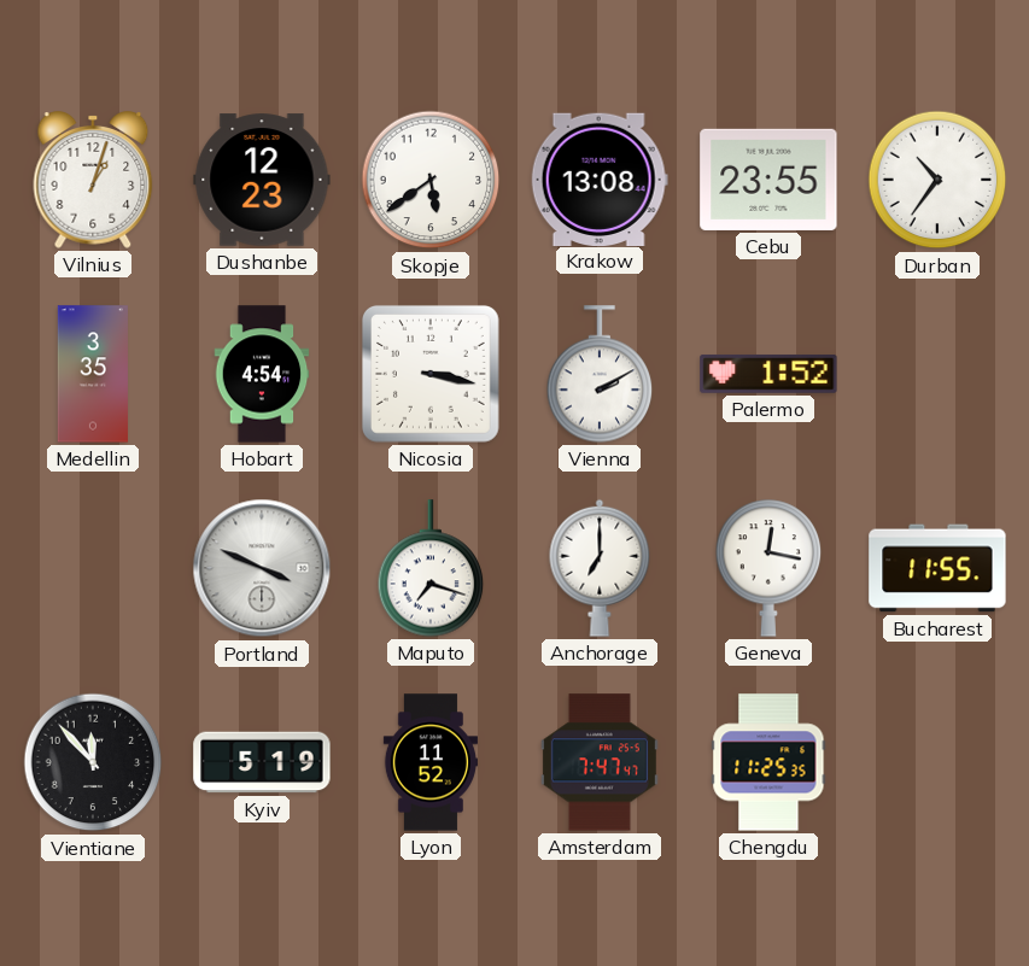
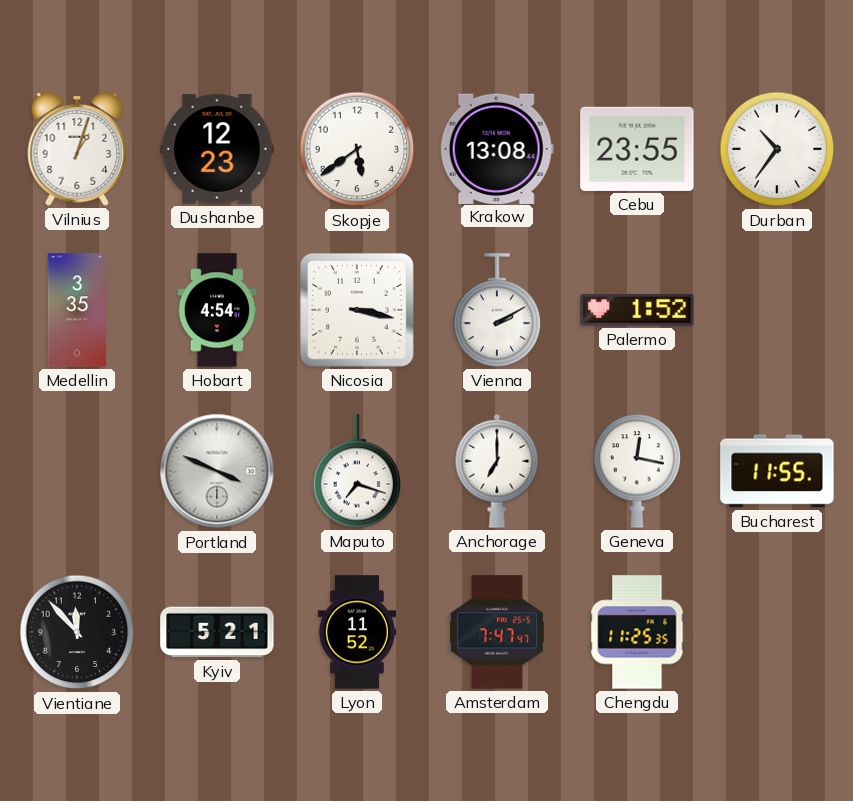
Kyiv: 5:19 -> 5:21
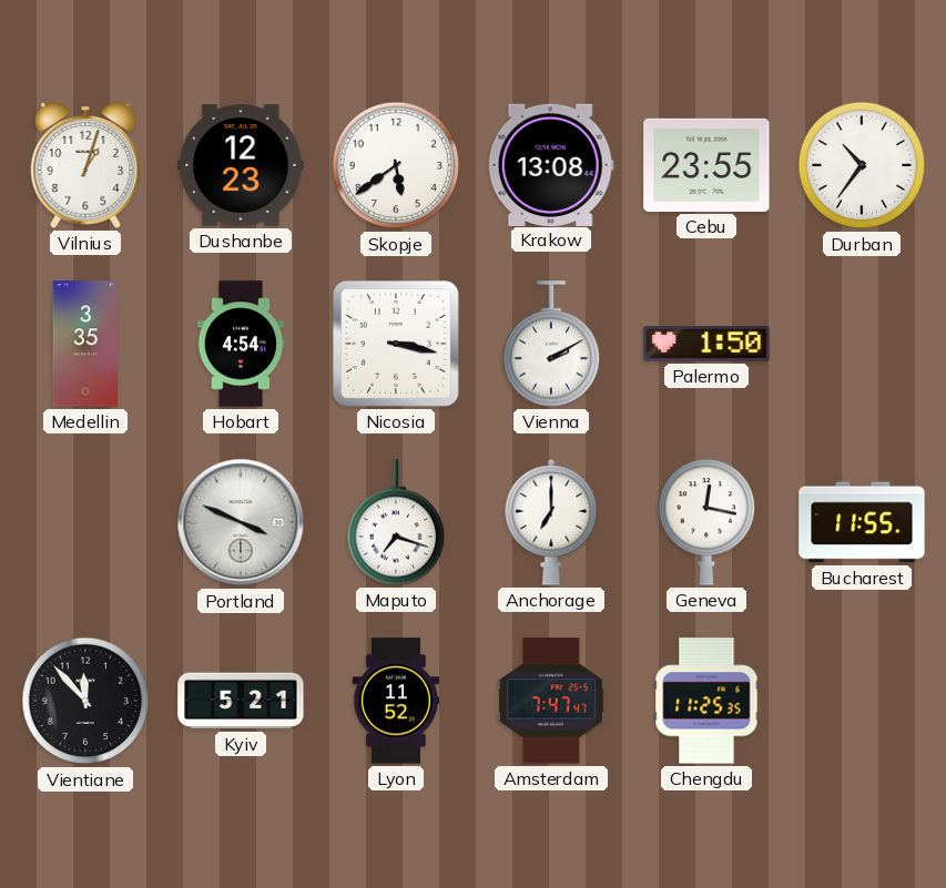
Palermo: 1:52 -> 1:50
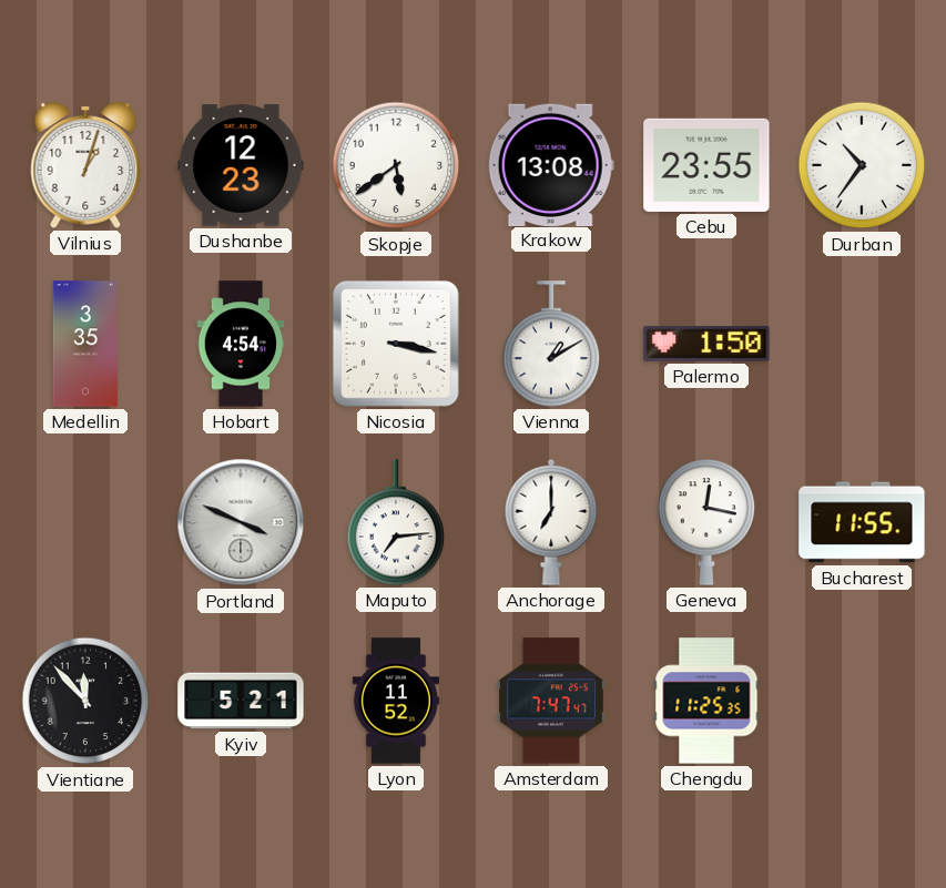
Vienna: 2:10 -> 1:10
Maputo: 7:18 -> 7:14
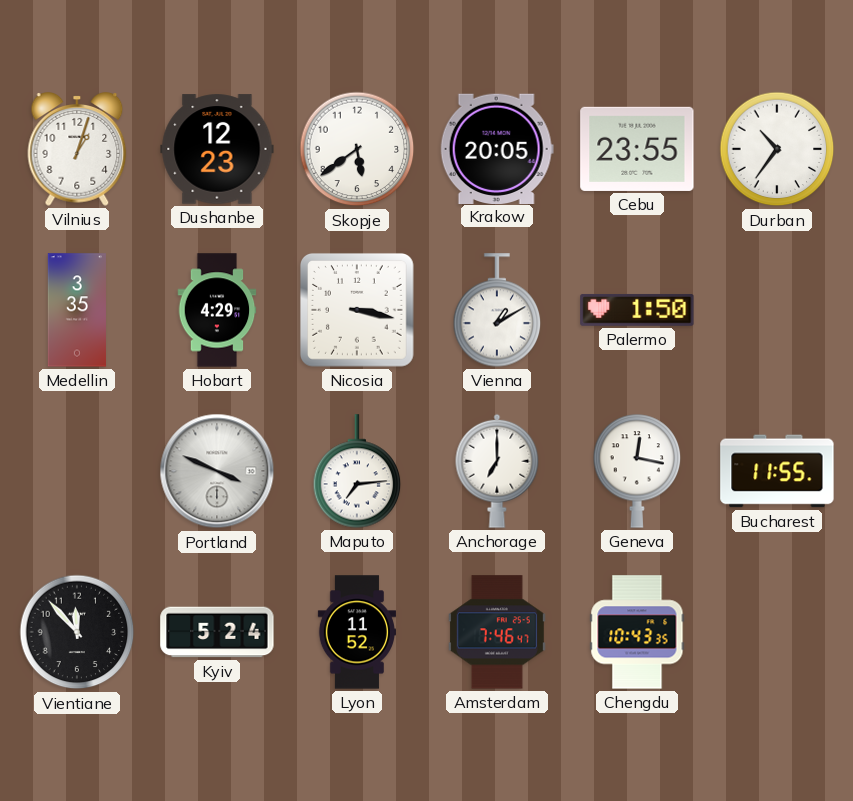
Krakow: 13:08 -> 20:05
Hobart: 4:54 -> 4:29
Kyiv: 5:21 -> 5:24
Amsterdam: 7:47 -> 7:46
Chengdu: 11:25 -> 10:43
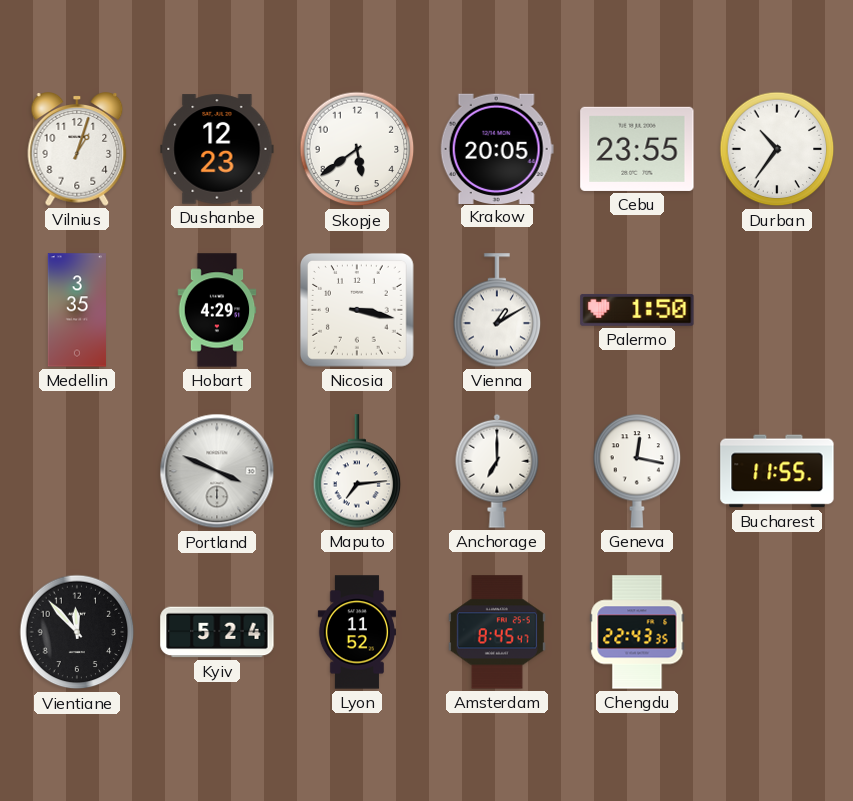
Amsterdam: 7:46 -> 8:45
Chengdu: 10:43 -> 22:43
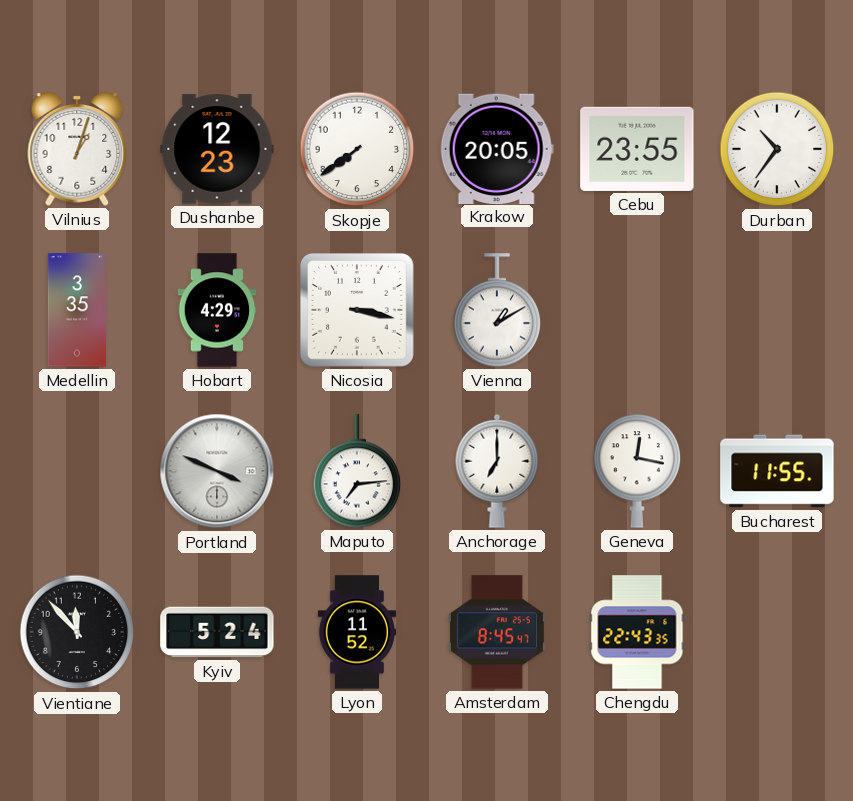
Skopje: 5:39 -> 7:39
Palermo: 1:50 -> none
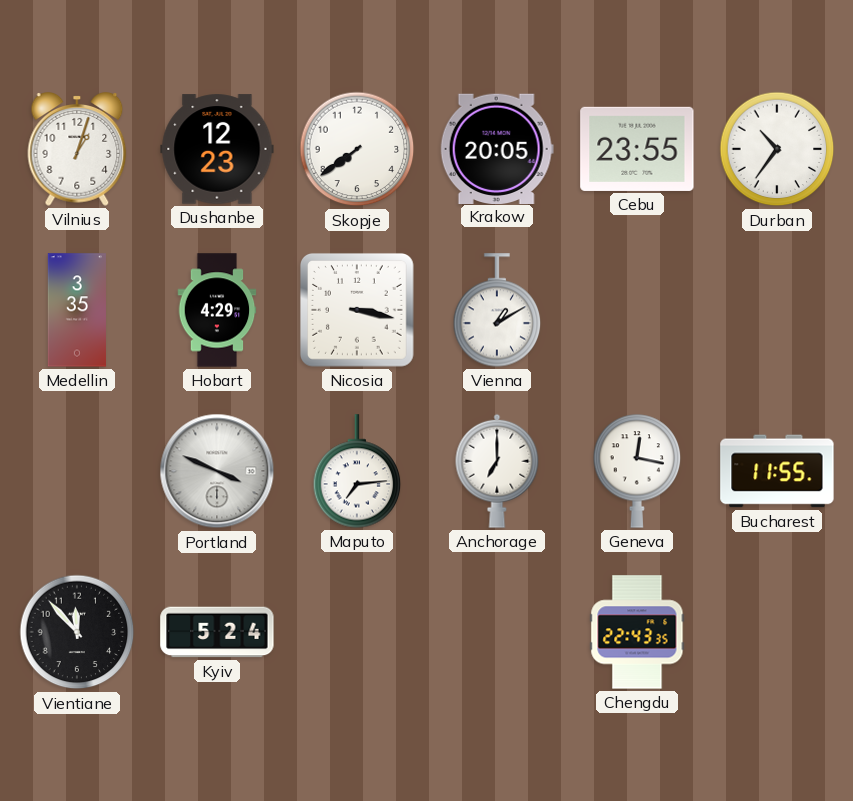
Lyon: 11:52 -> none
Amsterdam: 8:45 -> none
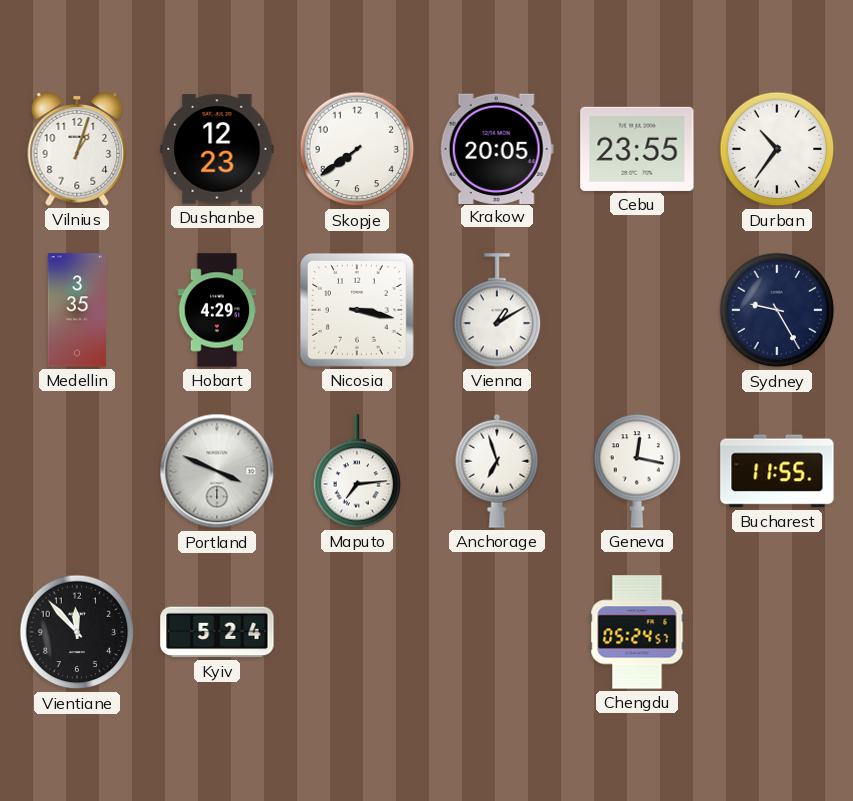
Sydney: none -> 9:25
Anchorage: 7:00 -> 6:57
Chengdu: 22:43 -> 05:24
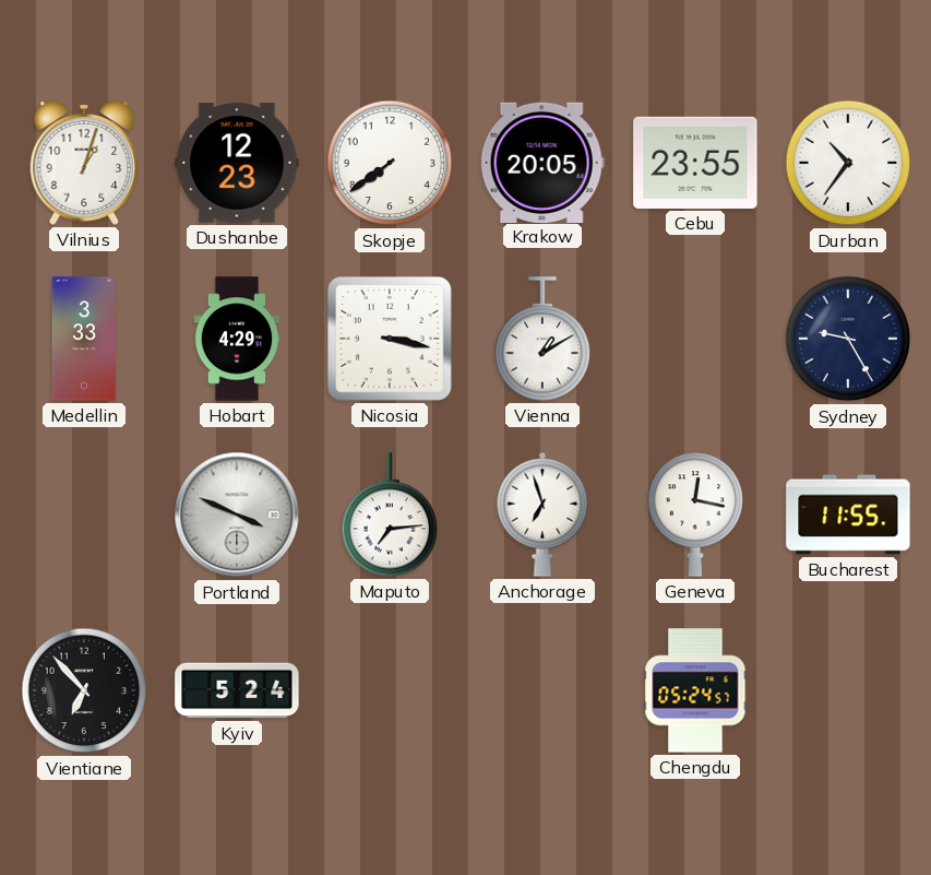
Medellin: 3:35 -> 3:33
Vientiane: 11:53 -> 6:53
